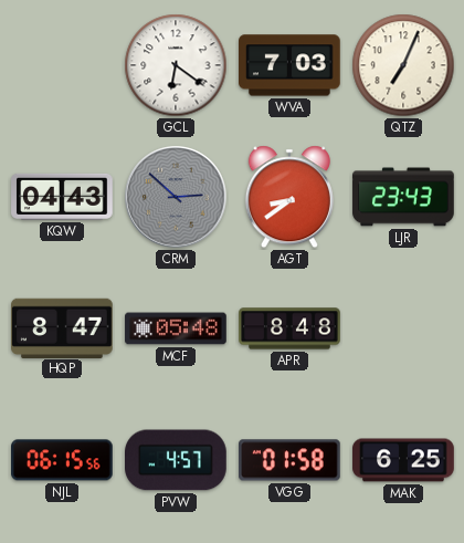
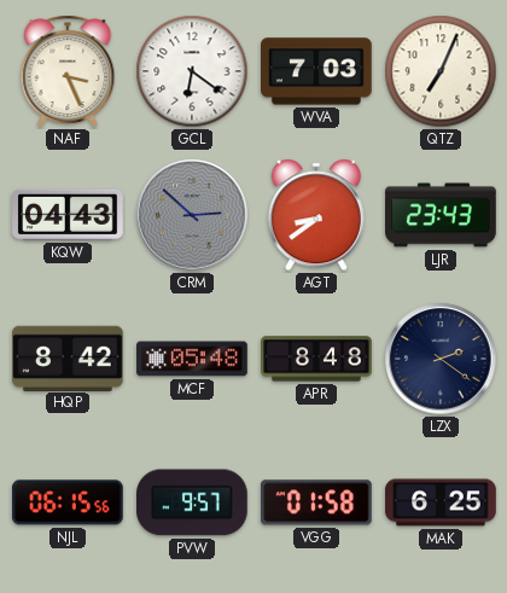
NAF: none -> 3:26
HQP: 8:47 -> 8:42
LZX: none -> 2:21
PVW: 4:57 -> 9:57
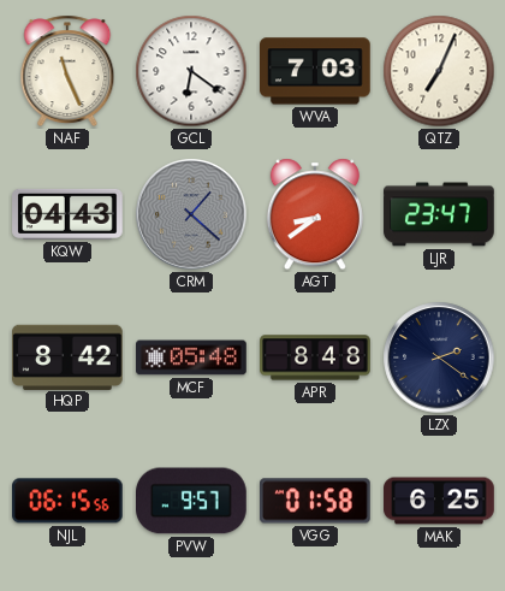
NAF: 3:26 -> 11:26
CRM: 2:52 -> 1:22
LJR: 23:43 -> 23:47
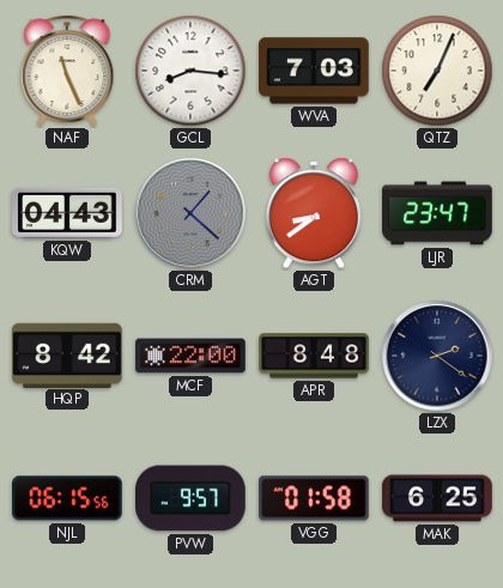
GCL: 6:21 -> 8:16
MCF: 05:48 -> 22:00
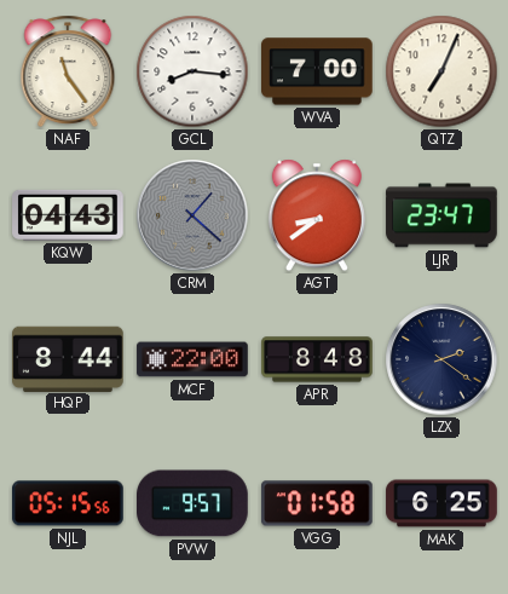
NAF: 11:26 -> 11:24
WVA: 7:03 -> 7:00
HQP: 8:42 -> 8:44
NJL: 06:15 -> 05:15
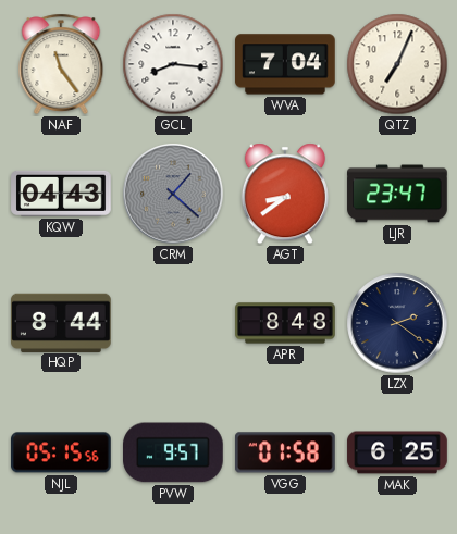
WVA: 7:00 -> 7:04
MCF: 22:00 -> none
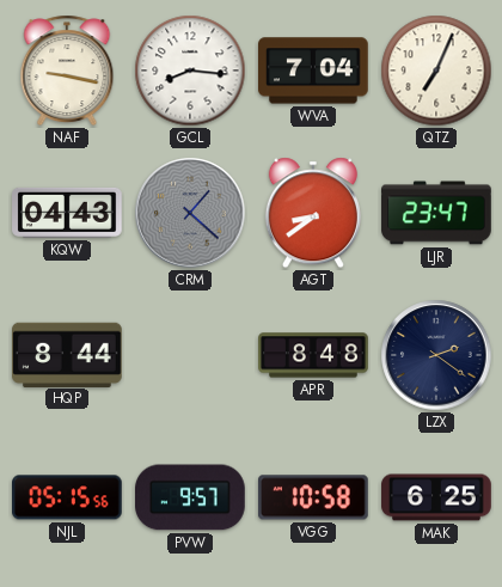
NAF: 11:24 -> 9:17
VGG: 01:58 -> 10:58
